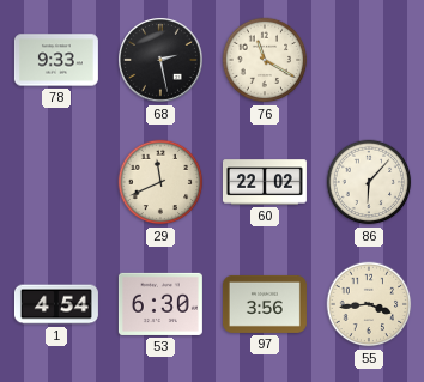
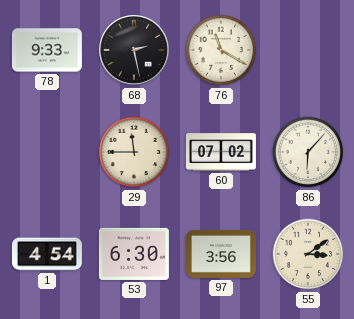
29: 11:41 -> 11:45
60: 22:02 -> 07:02
55: 3:44 -> 3:09
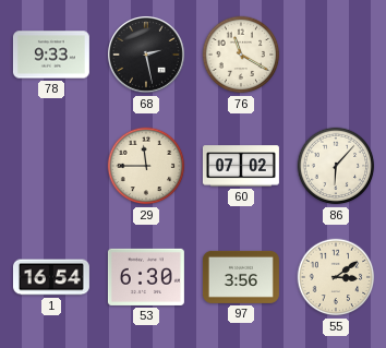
1: 4:54 -> 16:54
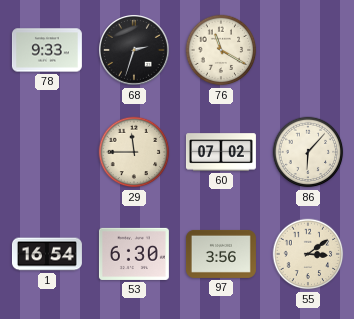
68: 2:28 -> 2:33
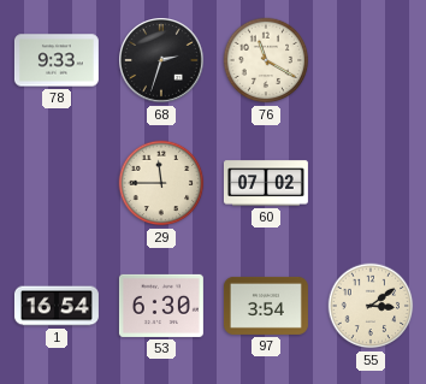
86: 6:07 -> none
97: 3:56 -> 3:54
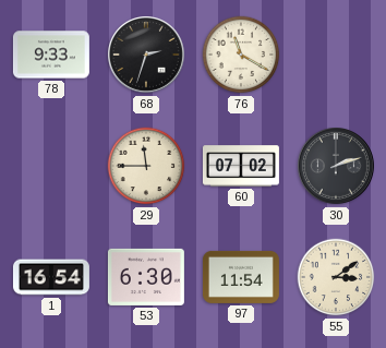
30: none -> 2:12
97: 3:54 -> 11:54
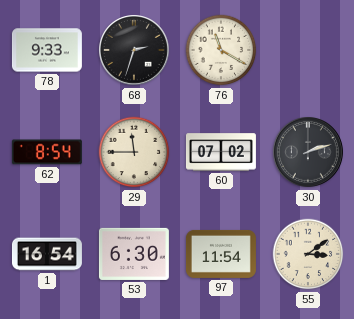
62: none -> 8:54
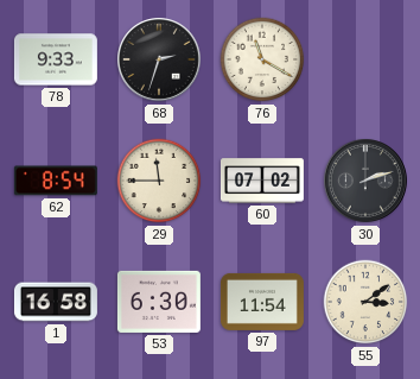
1: 16:54 -> 16:58
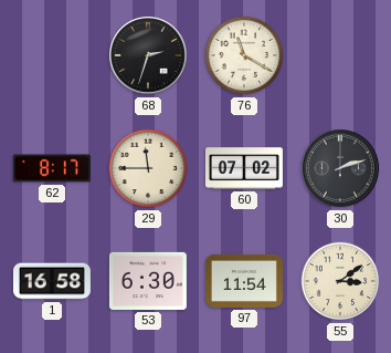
78: 9:33 -> none
62: 8:54 -> 8:17
